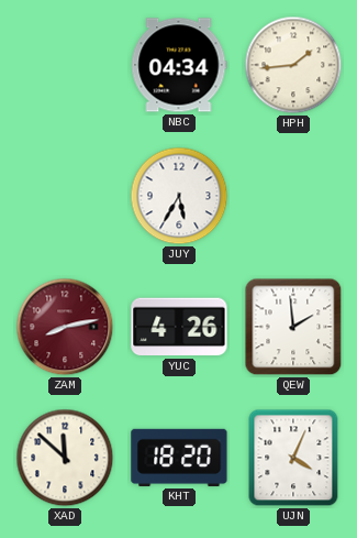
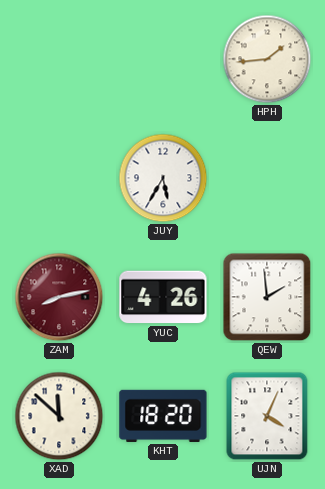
NBC: 04:34 -> none
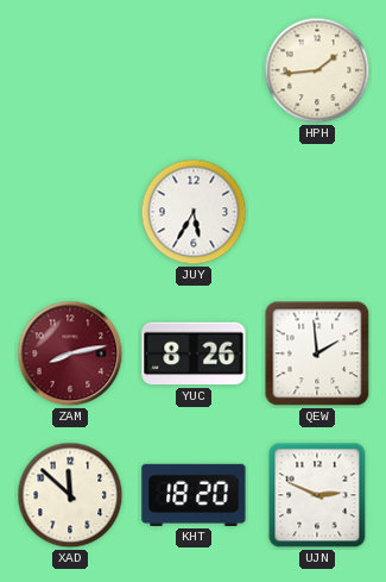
YUC: 4:26 -> 8:26
UJN: 4:04 -> 2:49
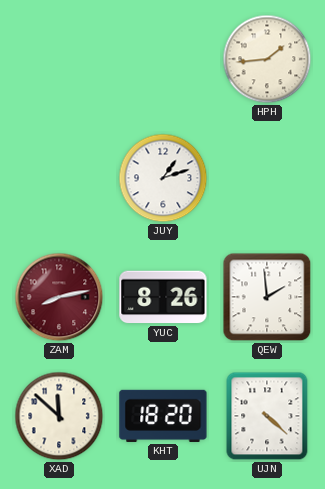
JUY: 5:35 -> 1:12
UJN: 2:49 -> 4:22
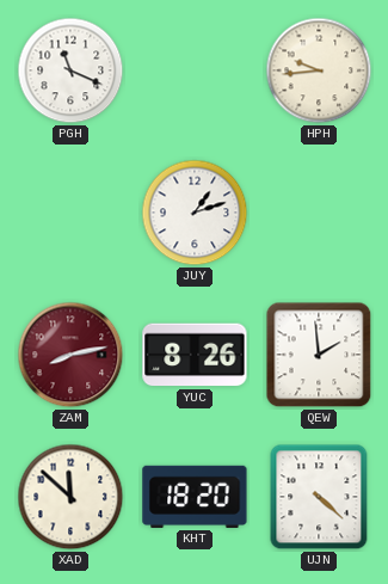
PGH: none -> 11:19
HPH: 1:44 -> 9:44
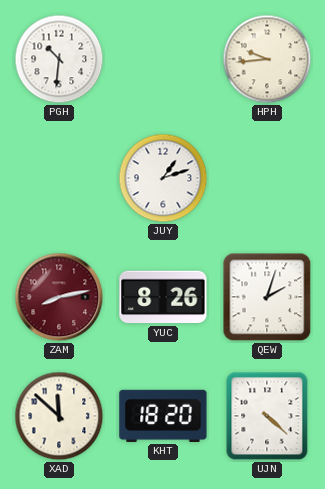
PGH: 11:19 -> 10:31
QEW: 1:59 -> 2:03
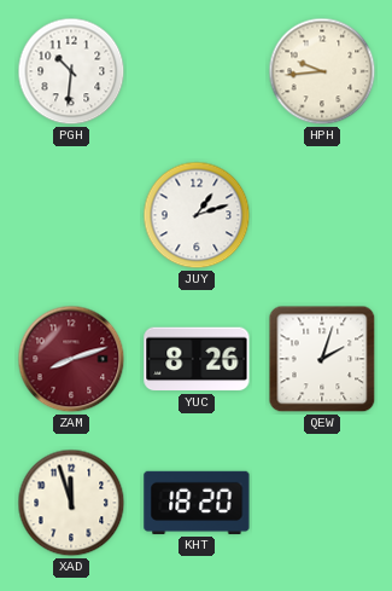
ZAM: 8:13 -> 8:12
XAD: 11:52 -> 11:57
UJN: 4:22 -> none
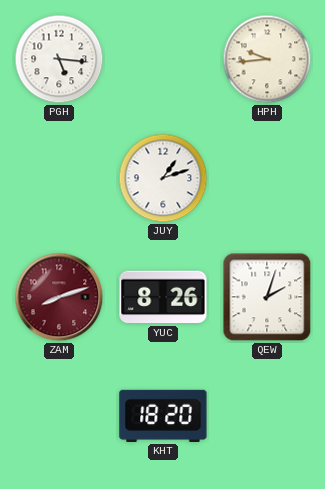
PGH: 10:31 -> 5:16
XAD: 11:57 -> none
